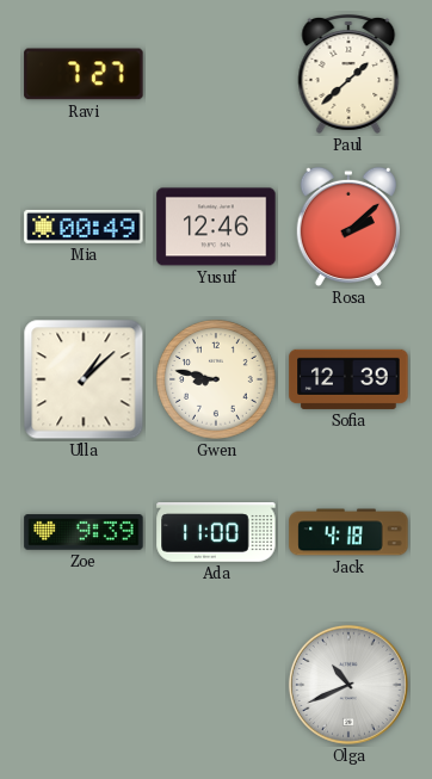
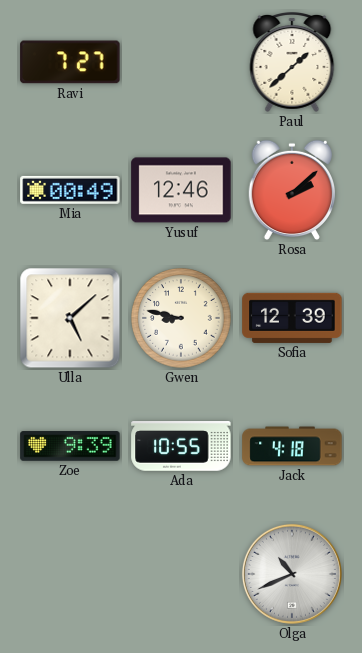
Ulla: 1:08 -> 5:08
Ada: 11:00 -> 10:55
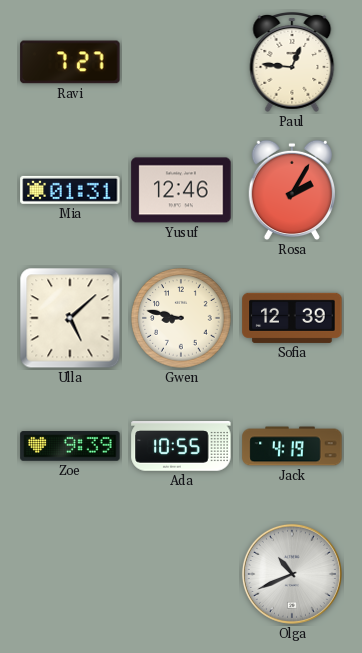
Paul: 1:38 -> 12:46
Mia: 00:49 -> 01:31
Rosa: 2:08 -> 2:05
Jack: 4:18 -> 4:19
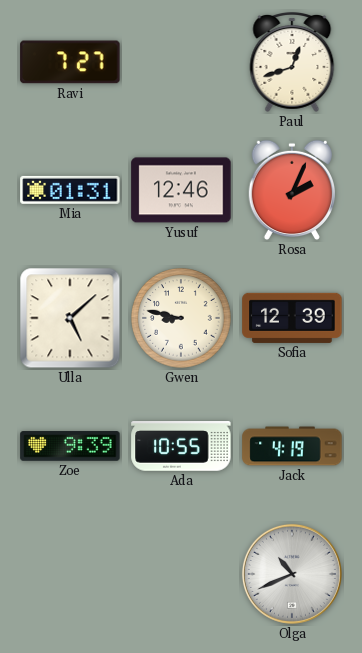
Paul: 12:46 -> 12:42
Rosa: 2:05 -> 2:04
